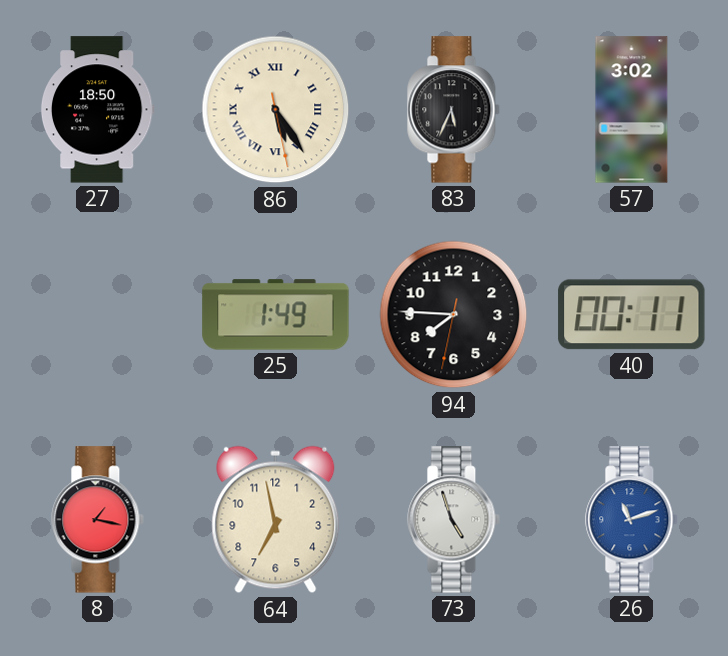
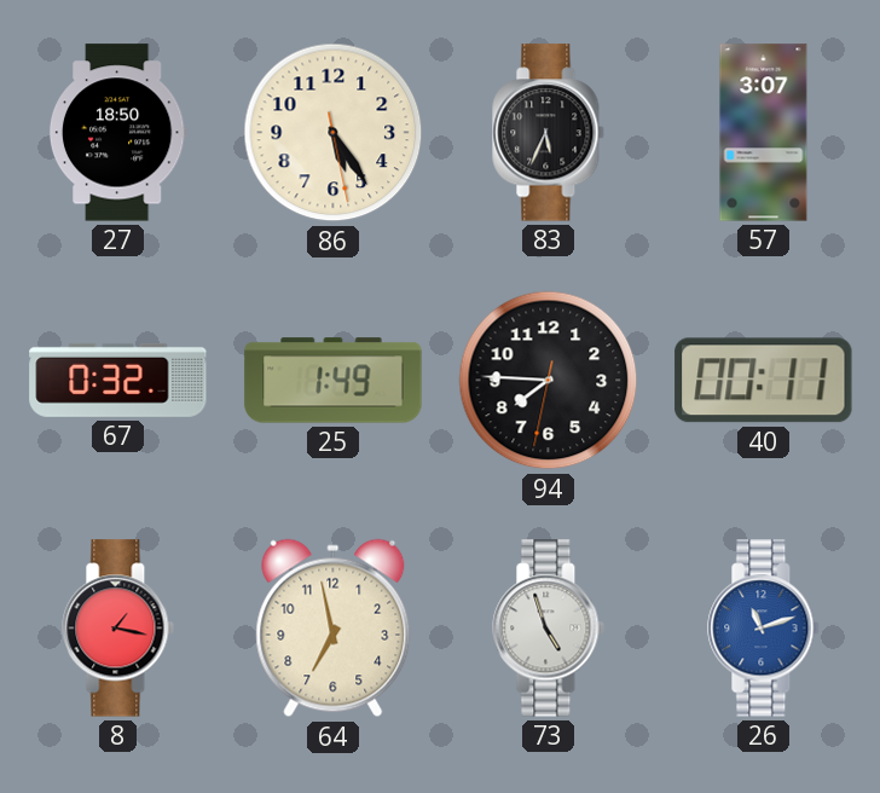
86 numerals: Roman -> Arabic
57: 3:02 -> 3:07
67: none -> 0:32
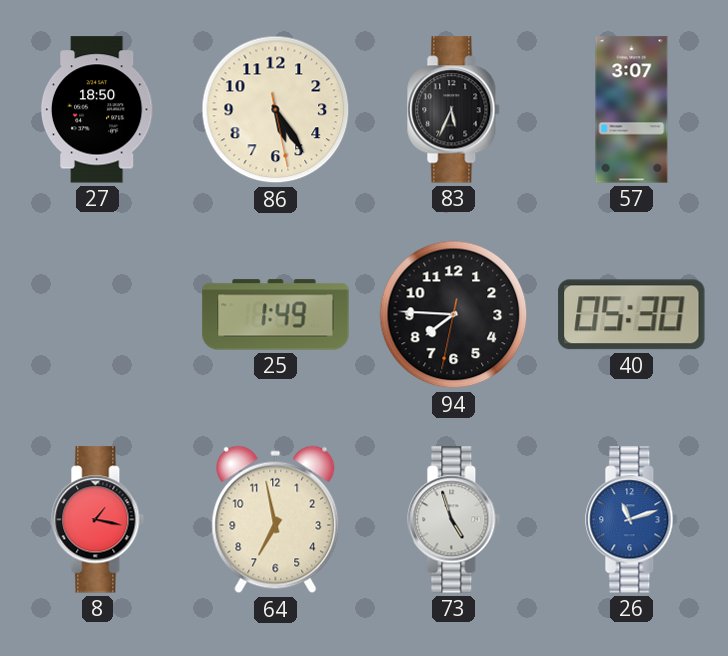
67: 0:32 -> none
40: 00:11 -> 05:30
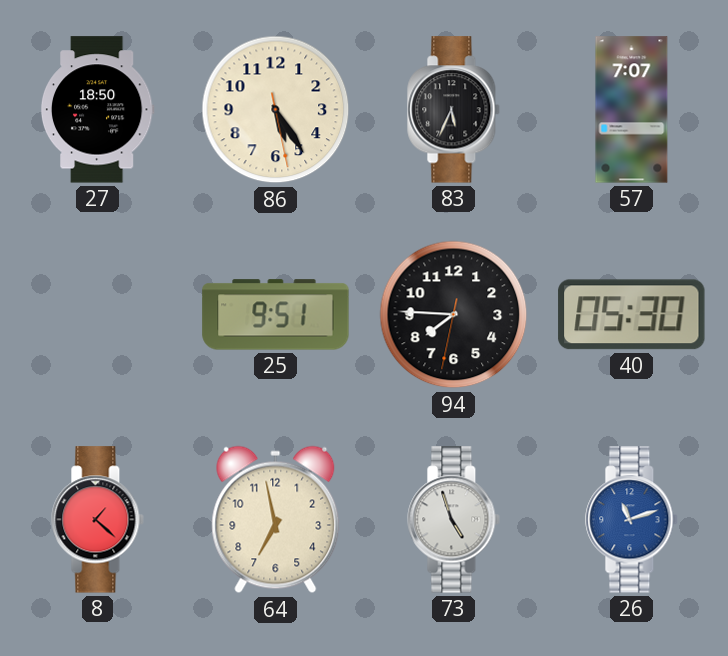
57: 3:07 -> 7:07
25: 1:49 -> 9:51
8: 1:17 -> 1:22
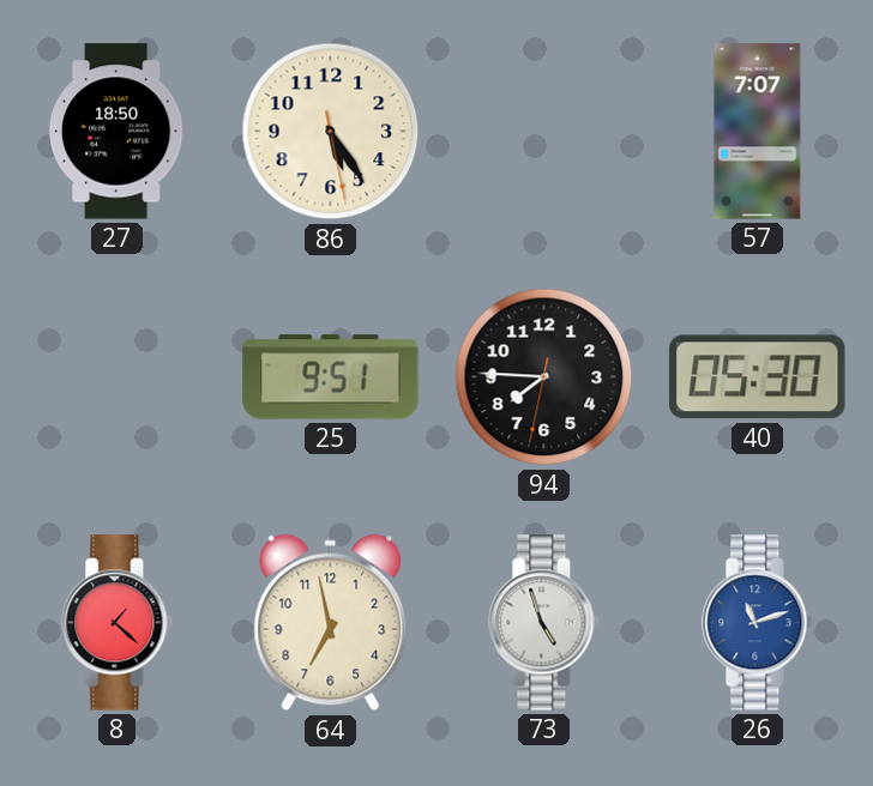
83: 5:34 -> none
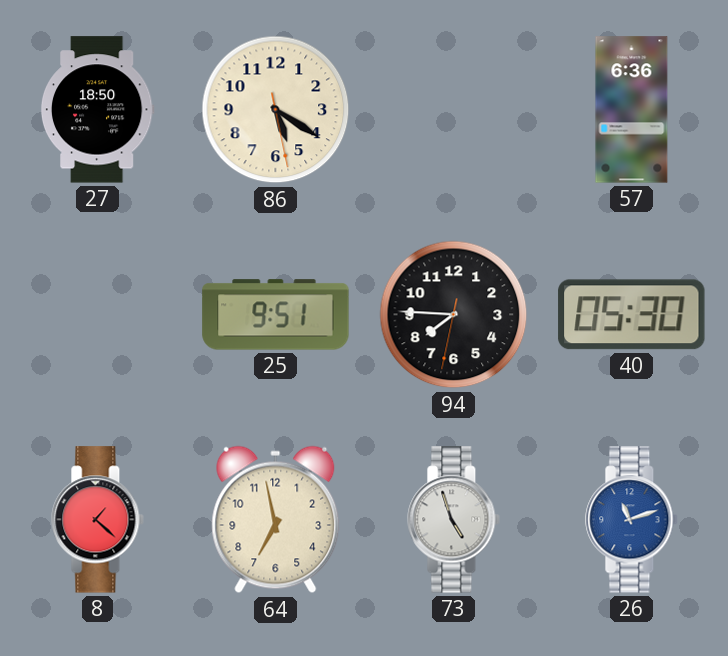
86: 5:24 -> 5:20
57: 7:07 -> 6:36
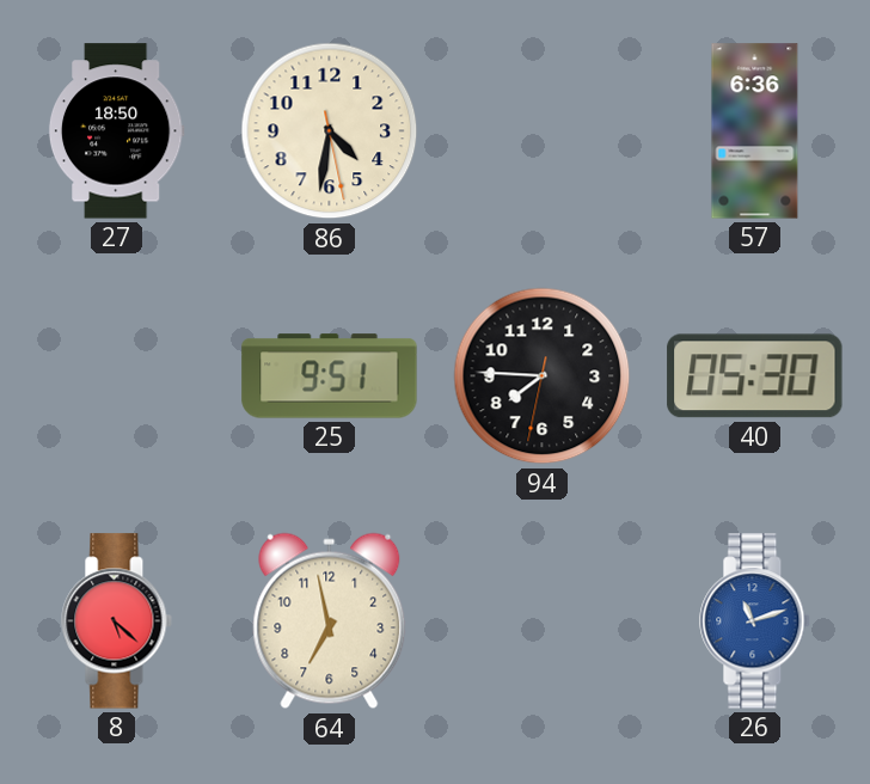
86: 5:20 -> 4:31
8: 1:22 -> 5:22
73: 4:57 -> none
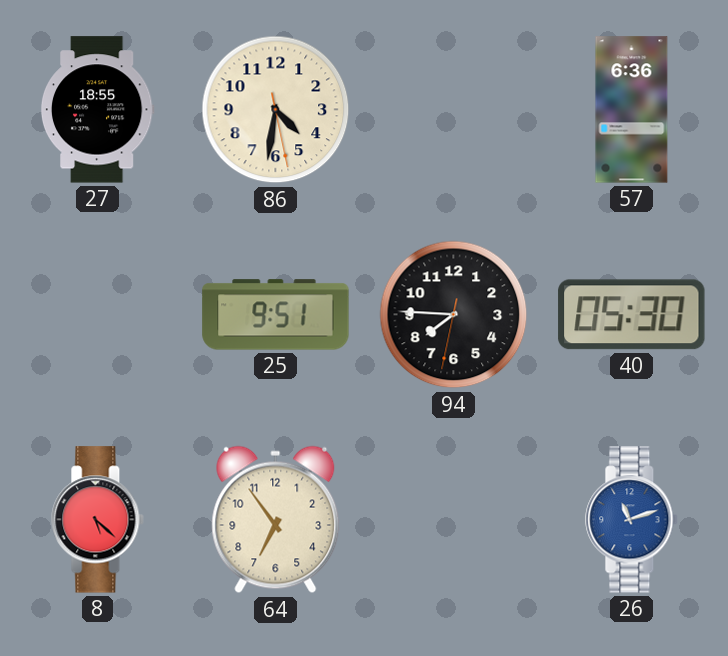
27: 18:50 -> 18:55
64: 6:58 -> 6:54
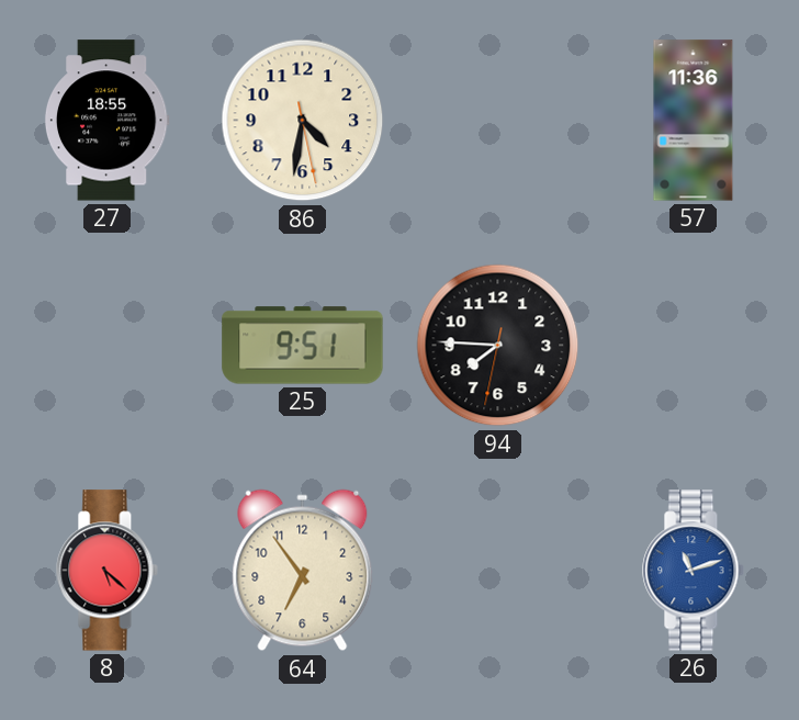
57: 6:36 -> 11:36
40: 05:30 -> none
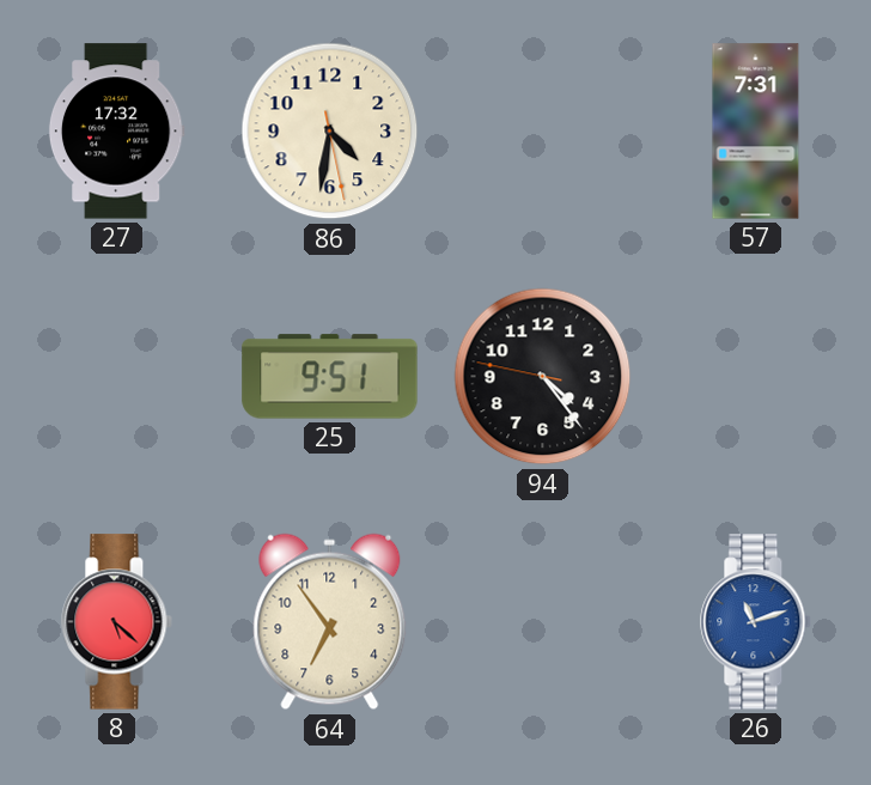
27: 18:55 -> 17:32
57: 11:36 -> 7:31
94: 7:45 -> 4:23
